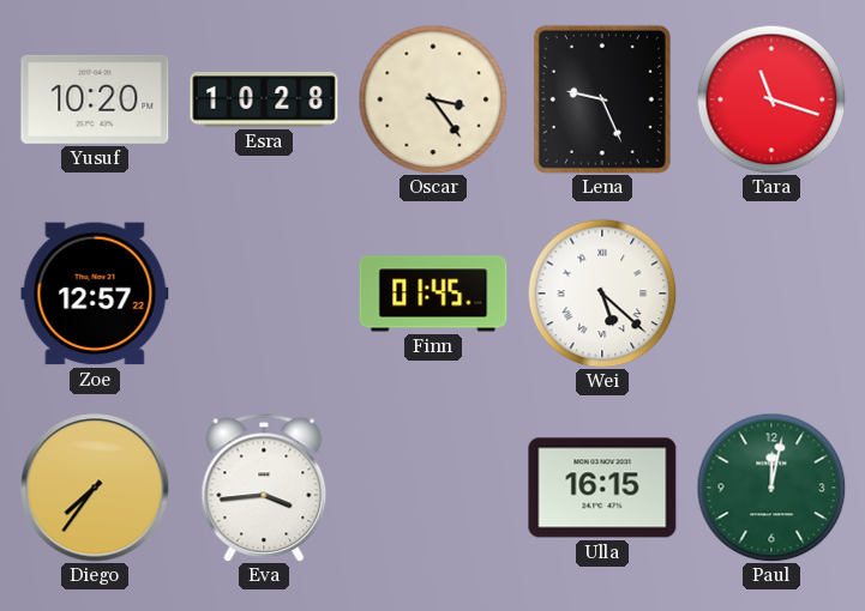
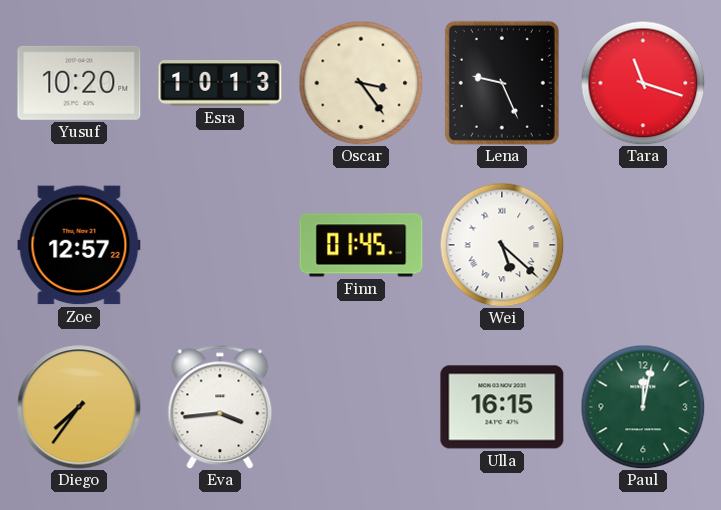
Esra: 10:28 -> 10:13
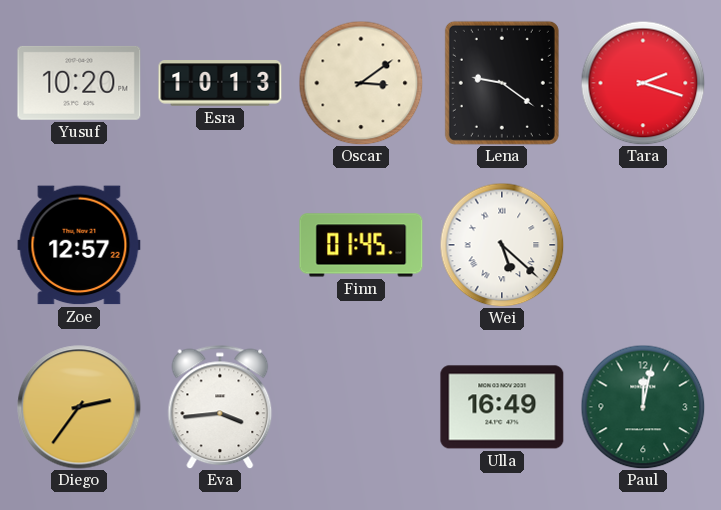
Oscar: 3:24 -> 3:09
Lena: 9:26 -> 9:21
Tara: 11:18 -> 2:18
Diego: 7:36 -> 2:36
Ulla: 16:15 -> 16:49
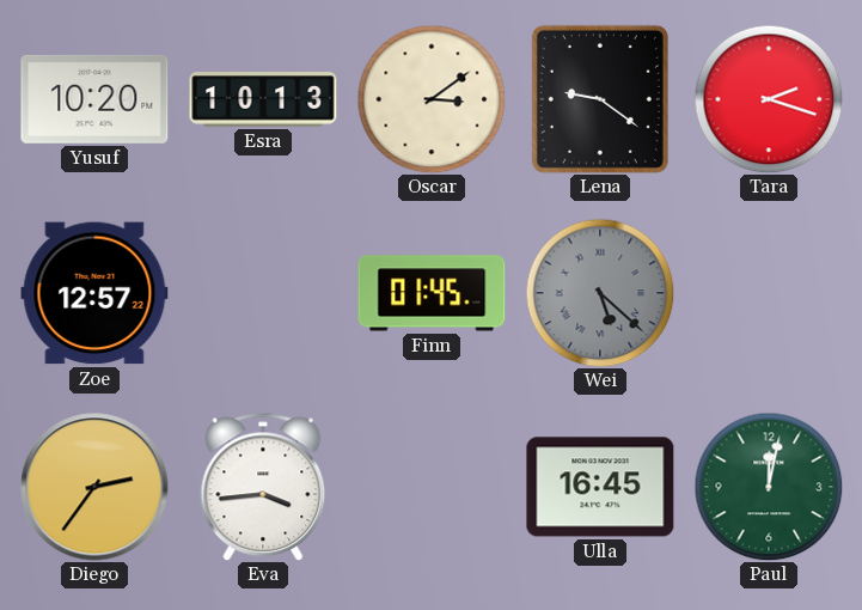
Wei dial: white -> grey
Ulla: 16:49 -> 16:45
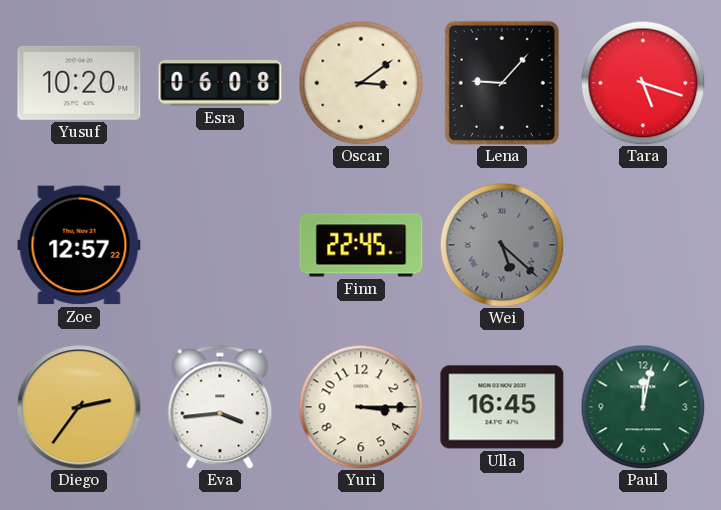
Esra: 10:13 -> 06:08
Lena: 9:21 -> 9:07
Tara: 2:18 -> 5:18
Finn: 01:45 -> 22:45
Yuri: none -> 3:15
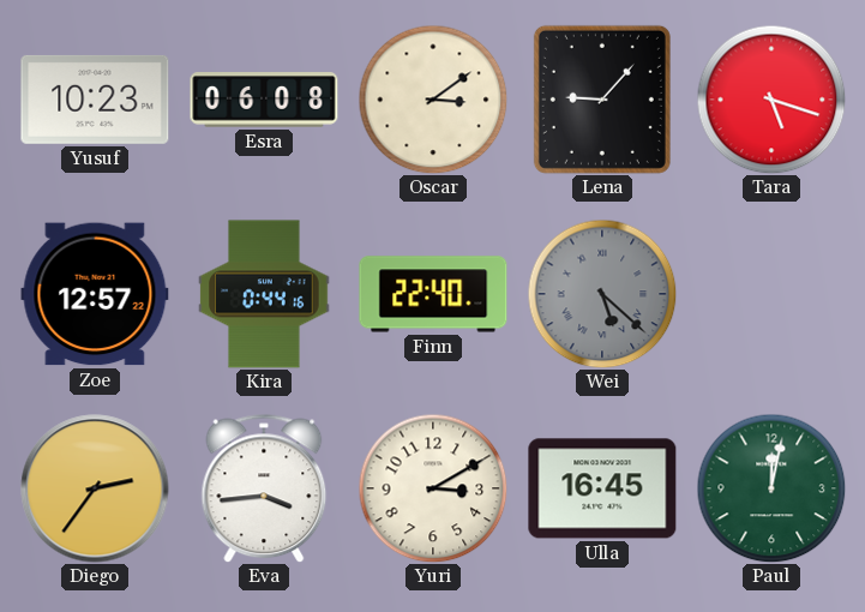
Yusuf: 10:20 -> 10:23
Kira: none -> 0:44
Finn: 22:45 -> 22:40
Yuri: 3:15 -> 3:10
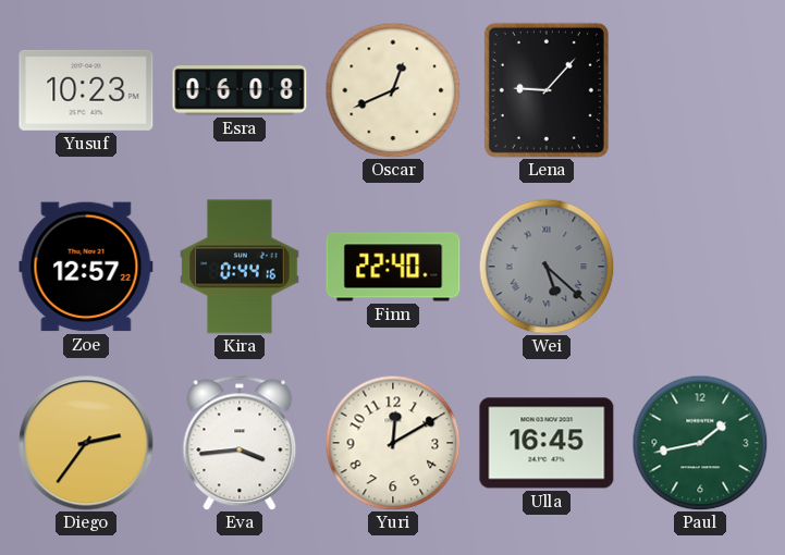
Oscar: 3:09 -> 12:41
Tara: 5:18 -> none
Yuri: 3:10 -> 12:10
Paul: 12:02 -> 1:43
